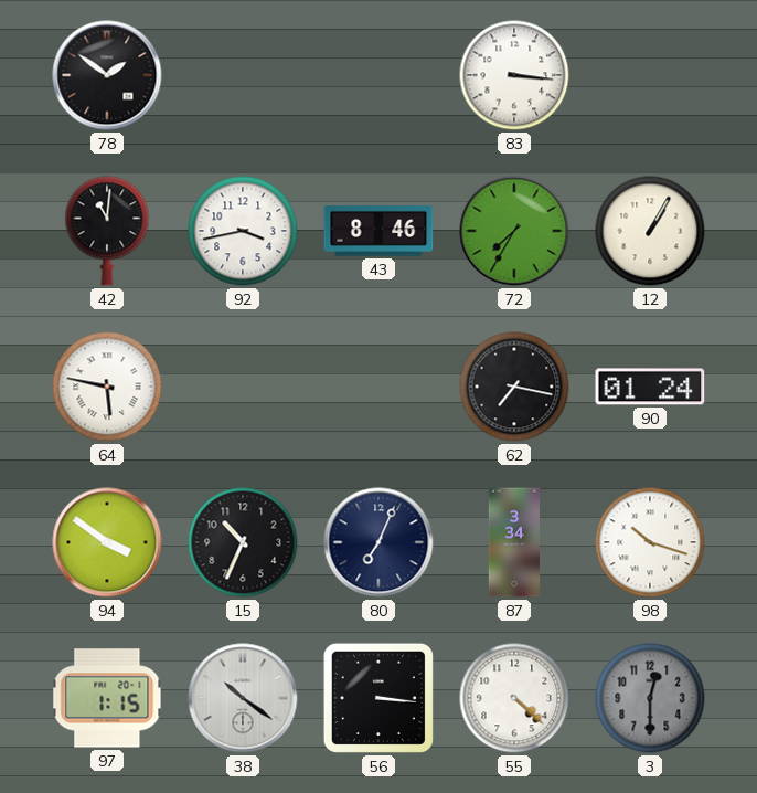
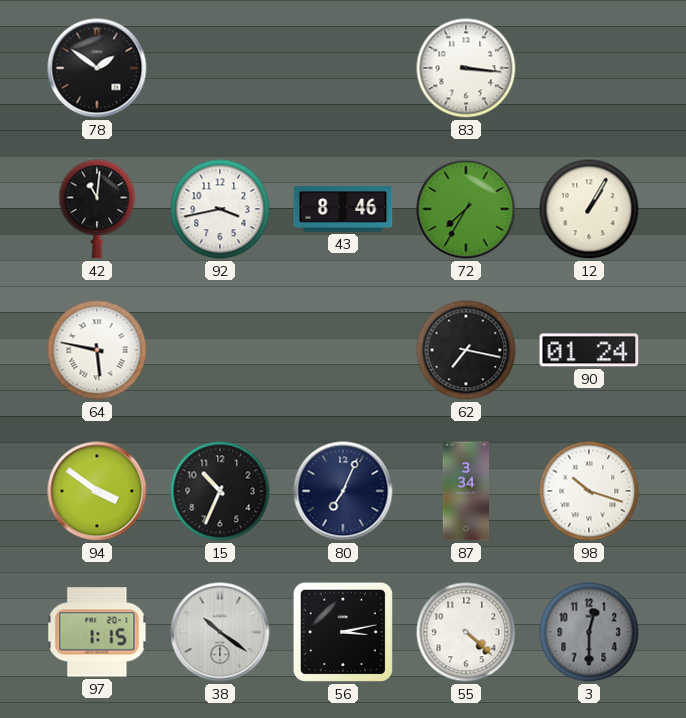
56: 3:16 -> 3:13
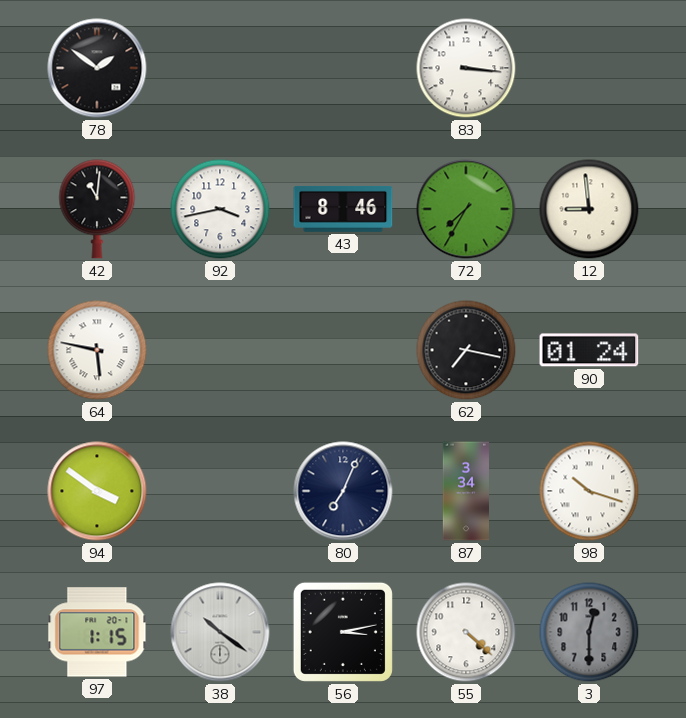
12: 1:05 -> 8:59
15: 10:34 -> none
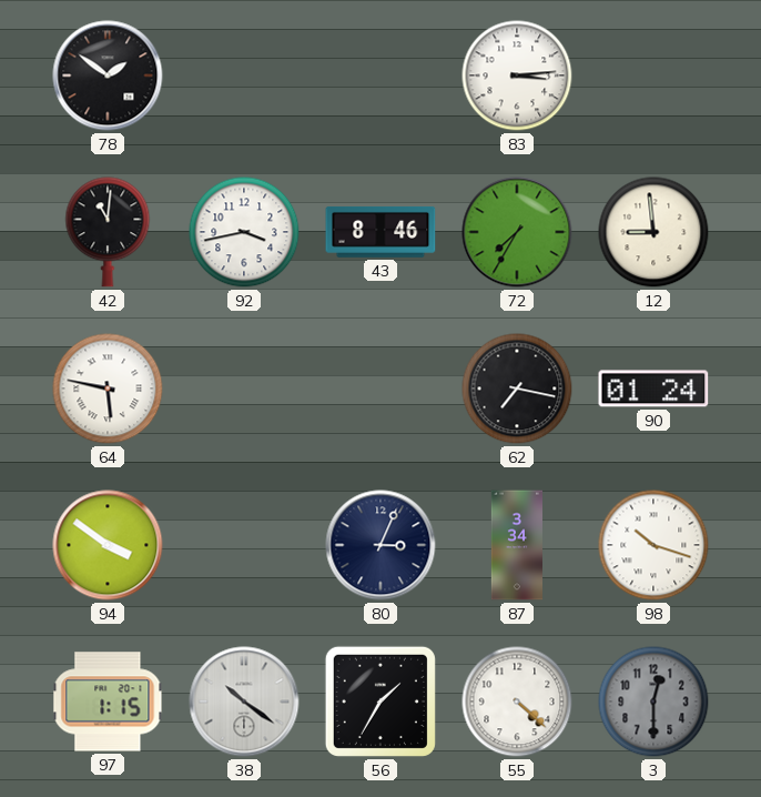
83: 3:16 -> 3:14
80: 7:04 -> 3:04
56: 3:13 -> 1:35
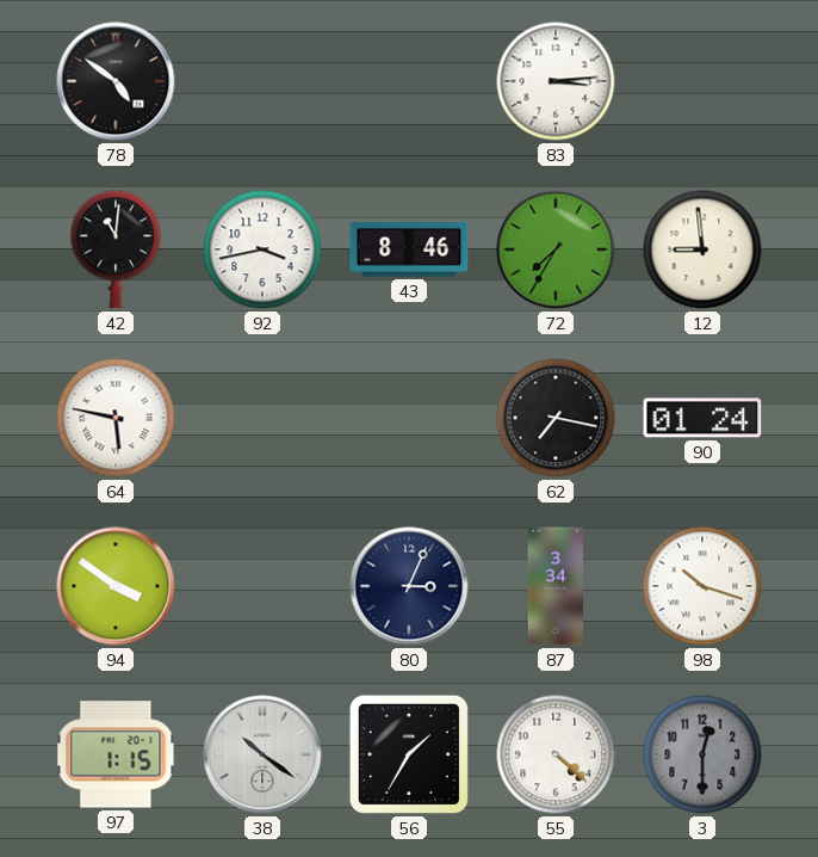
78: 1:51 -> 4:51
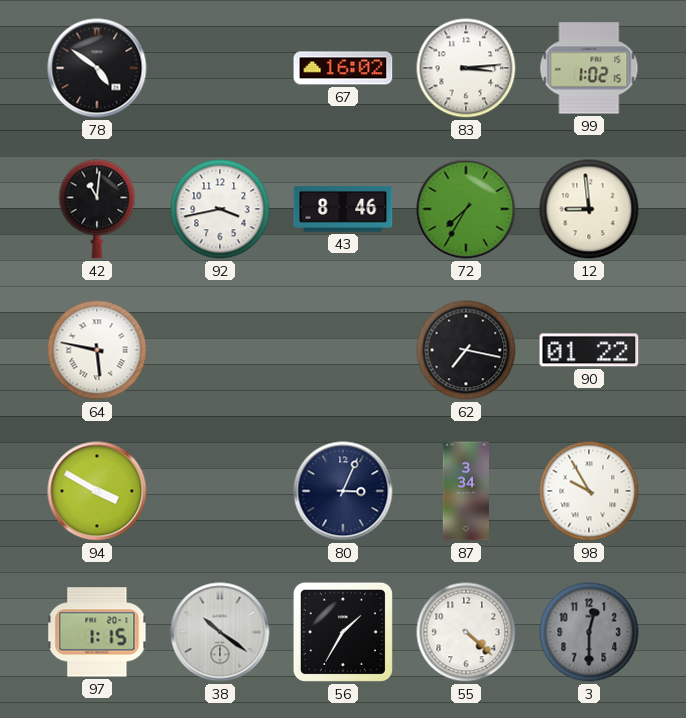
67: none -> 16:02
99: none -> 1:02
90: 01:24 -> 01:22
94: 3:51 -> 3:50
98: 10:18 -> 9:55
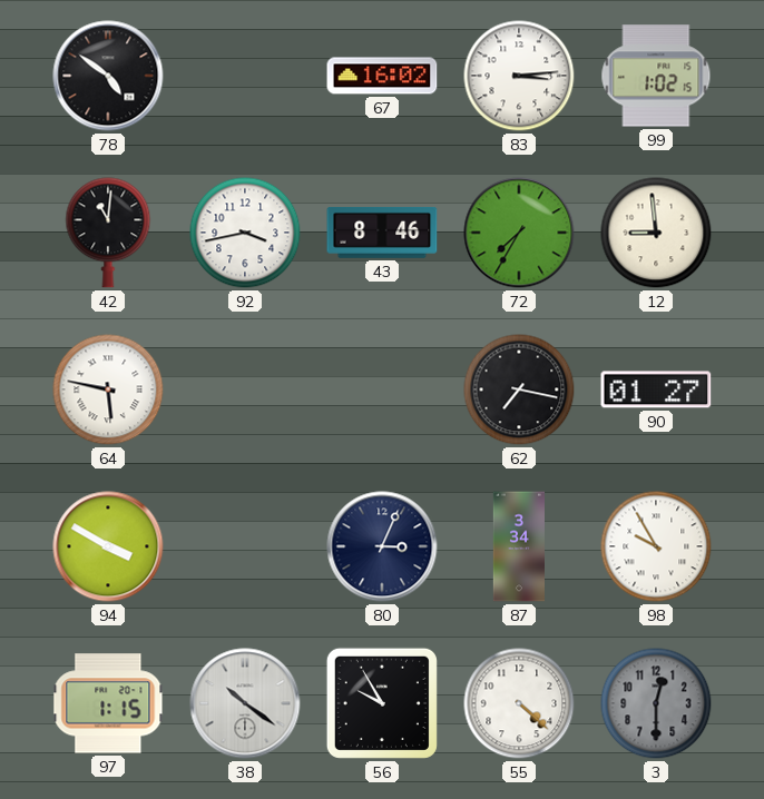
90: 01:22 -> 01:27
56: 1:35 -> 9:55
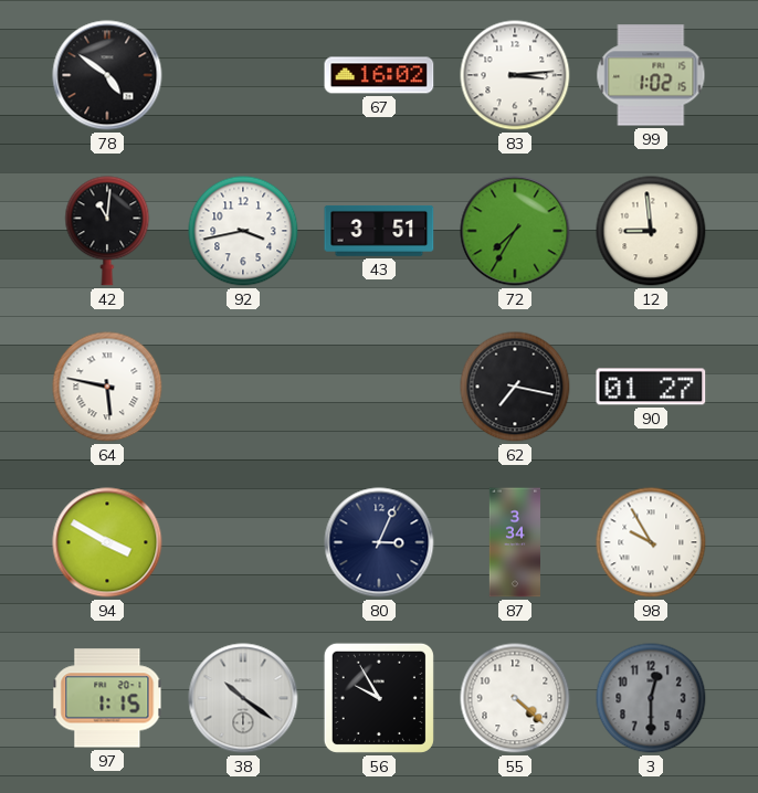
43: 8:46 -> 3:51
